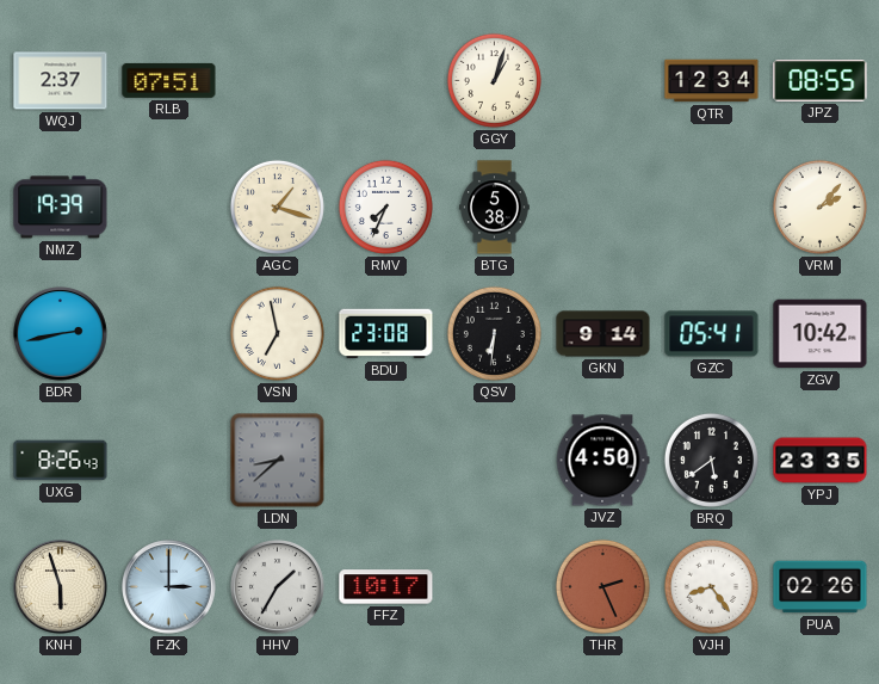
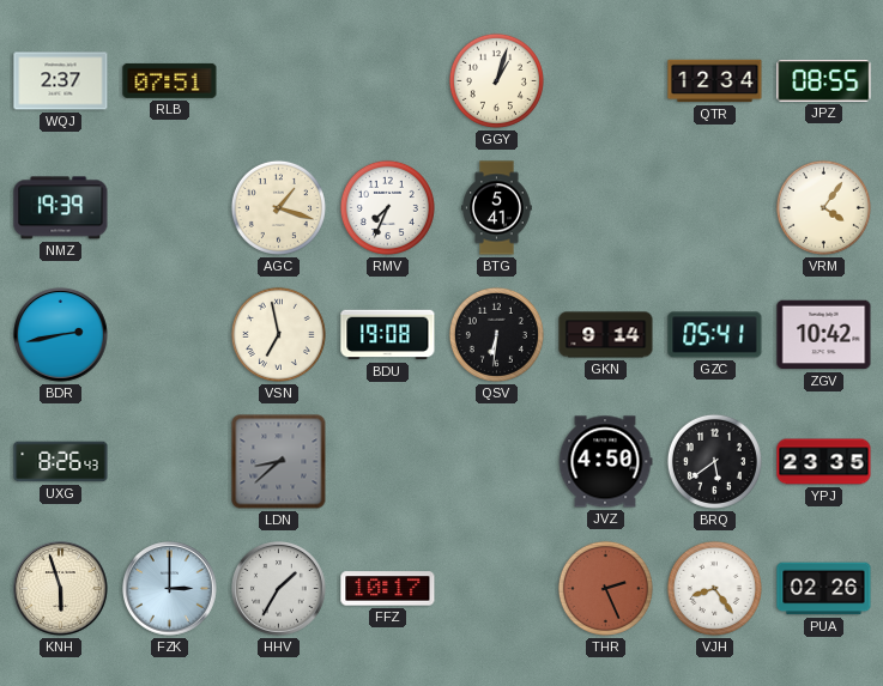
BTG: 5:38 -> 5:41
VRM: 2:07 -> 4:06
BDU: 23:08 -> 19:08
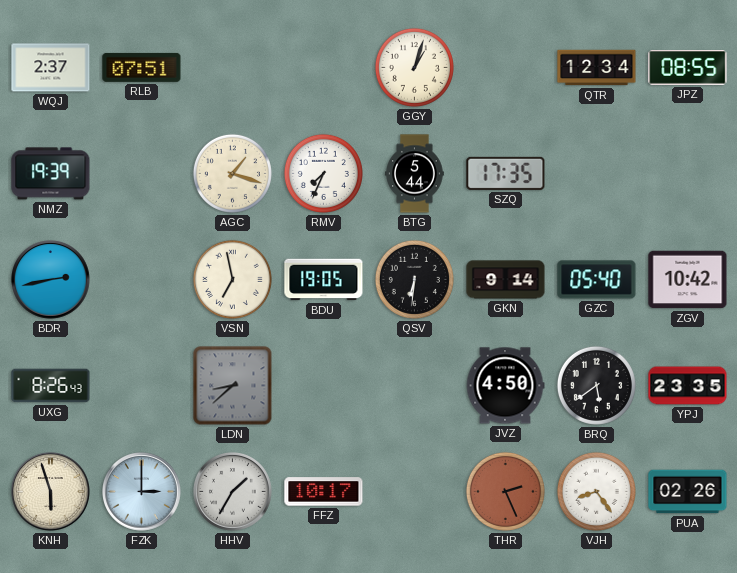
BTG: 5:41 -> 5:44
SZQ: none -> 17:35
VRM: 4:06 -> none
BDU: 19:08 -> 19:05
GZC: 05:41 -> 05:40
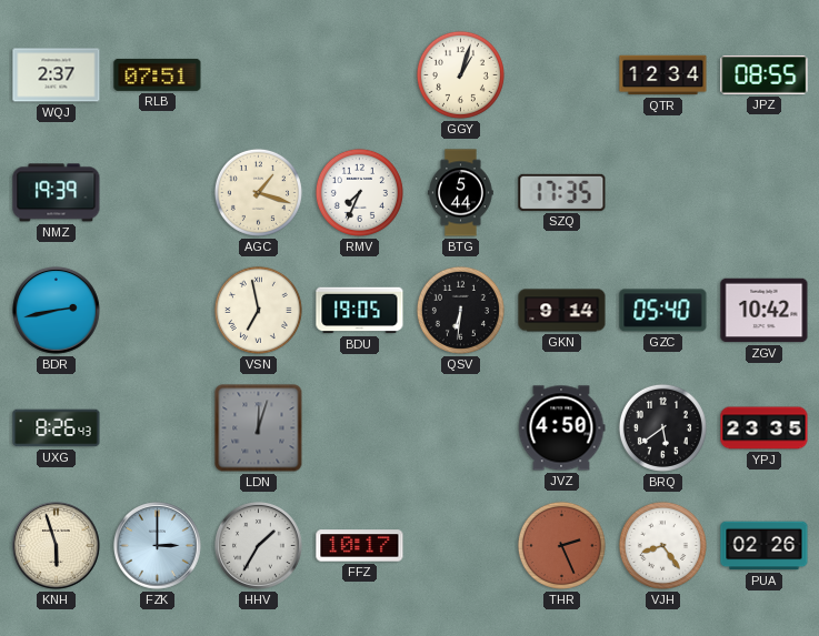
LDN: 8:38 -> 12:03
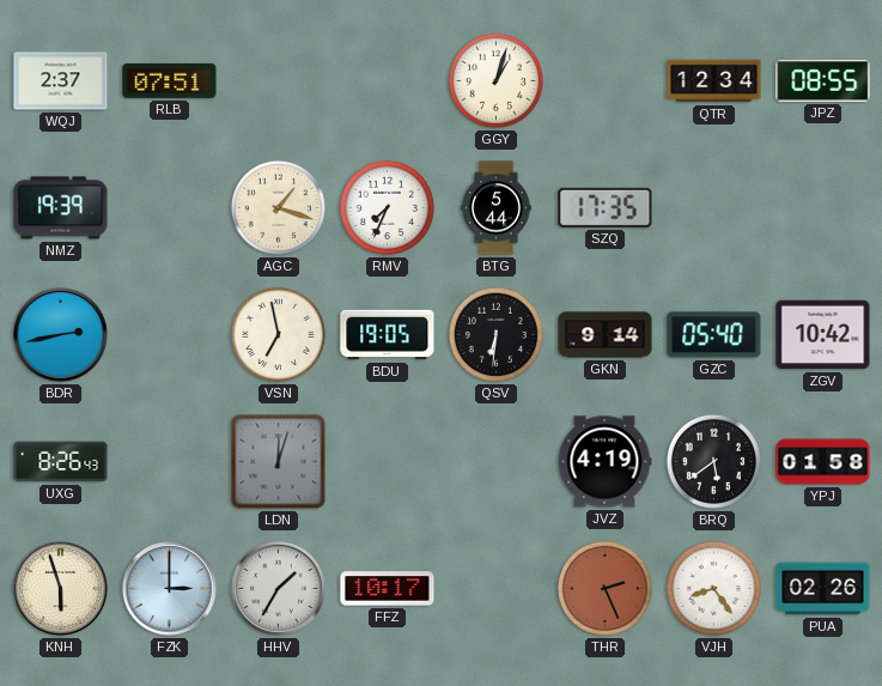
JVZ: 4:50 -> 4:19
YPJ: 23:35 -> 01:58
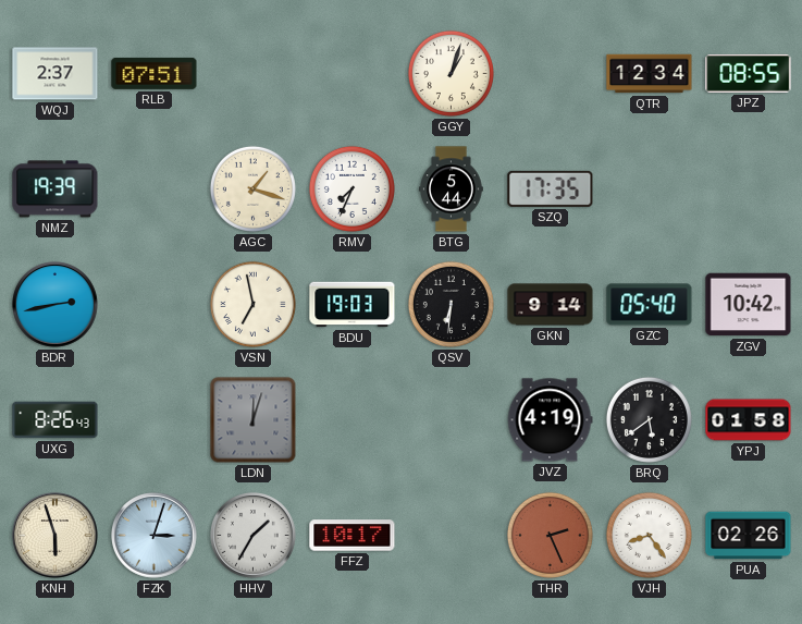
BDU: 19:05 -> 19:03
FZK: 3:00 -> 3:03
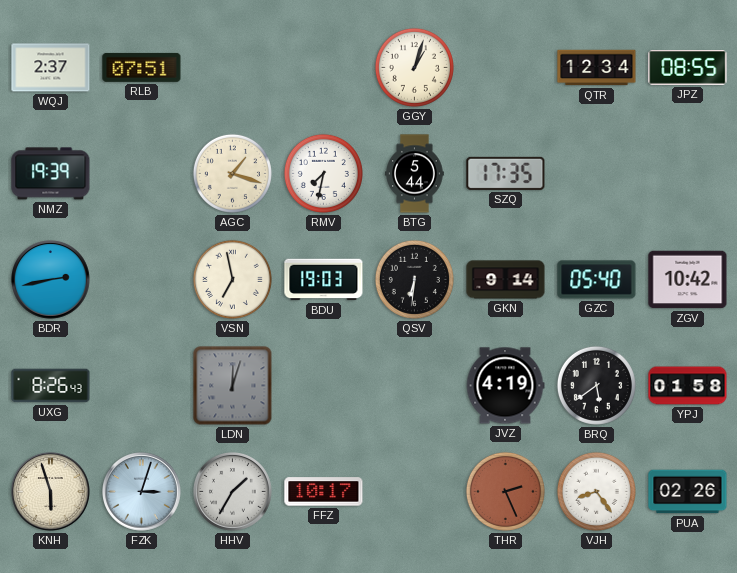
RMV: 7:34 -> 7:32
